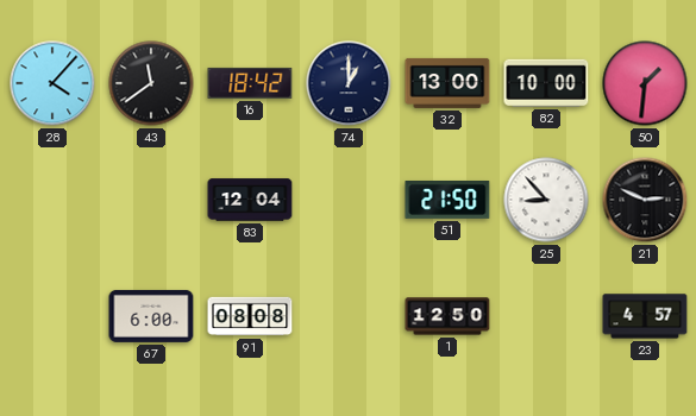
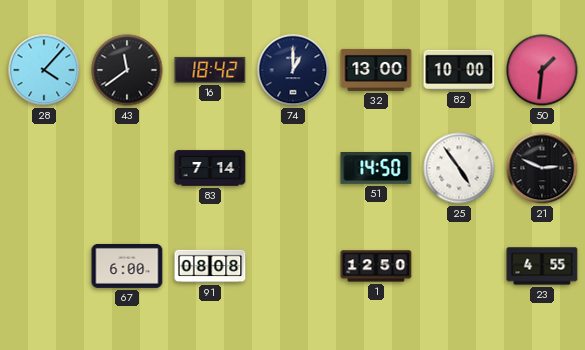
83: 12:04 -> 7:14
51: 21:50 -> 14:50
25: 8:53 -> 4:54
23: 4:57 -> 4:55
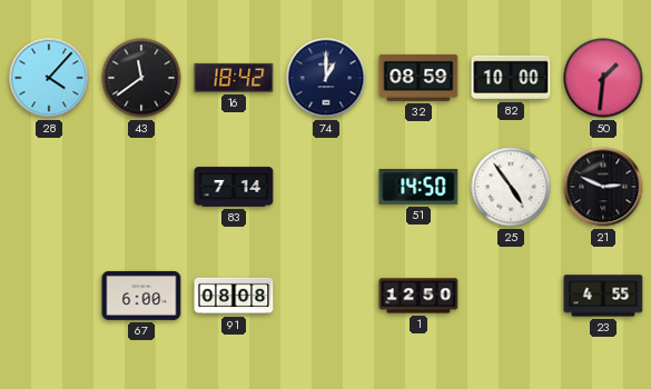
32: 13:00 -> 08:59
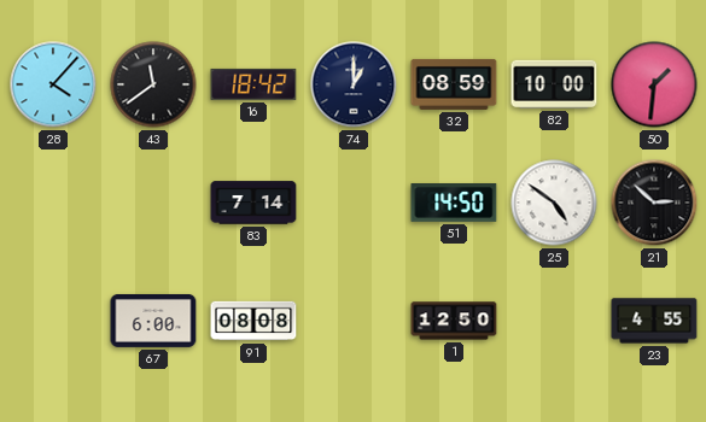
25: 4:54 -> 4:51
21: 2:49 -> 2:52
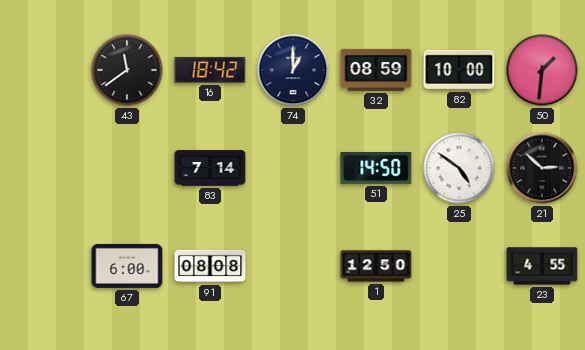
28: 4:07 -> none
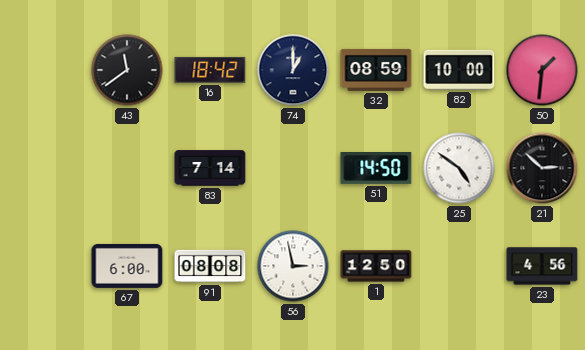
56: none -> 2:58
23: 4:55 -> 4:56
